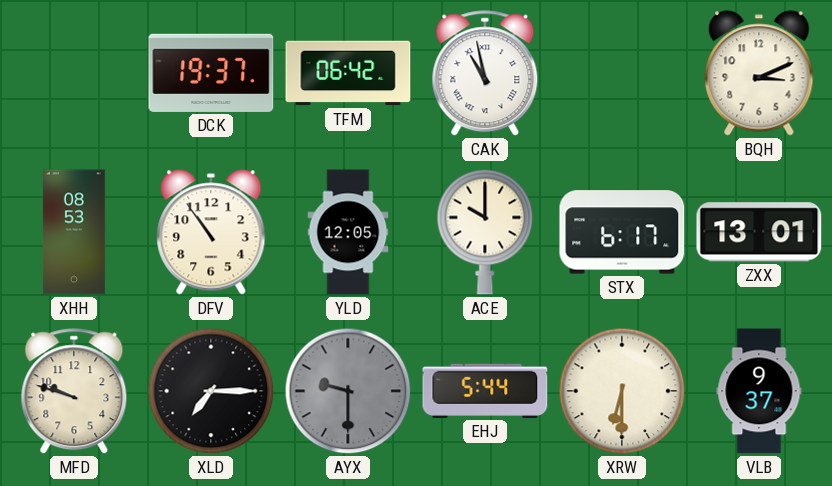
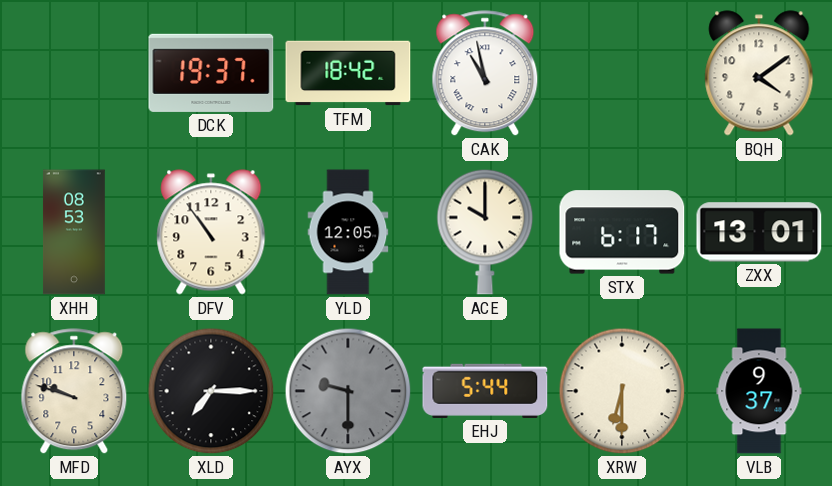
TFM: 06:42 -> 18:42
BQH: 3:11 -> 4:09
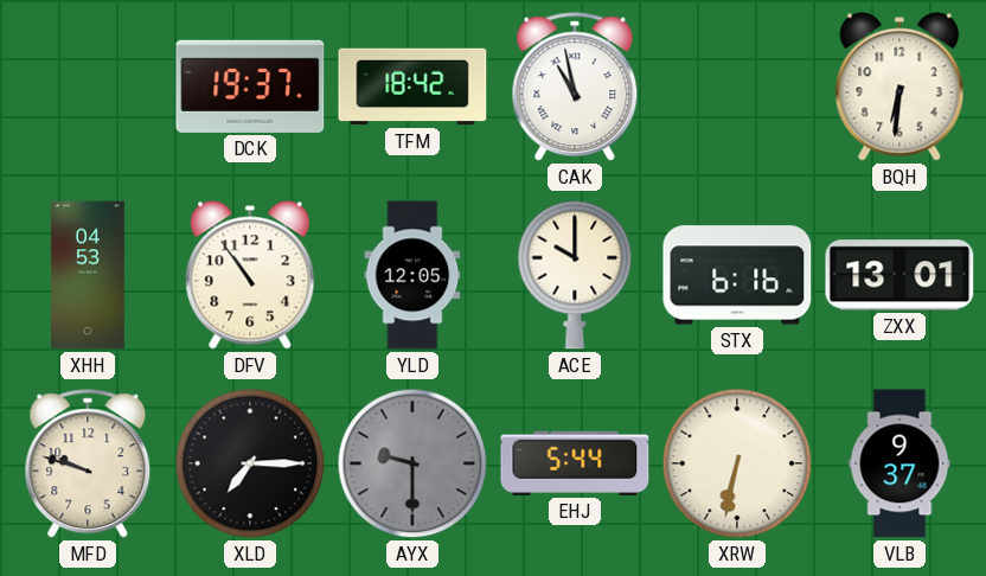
BQH: 4:09 -> 6:31
XHH: 08:53 -> 04:53
STX: 6:17 -> 6:16
XRW: 6:30 -> 6:32
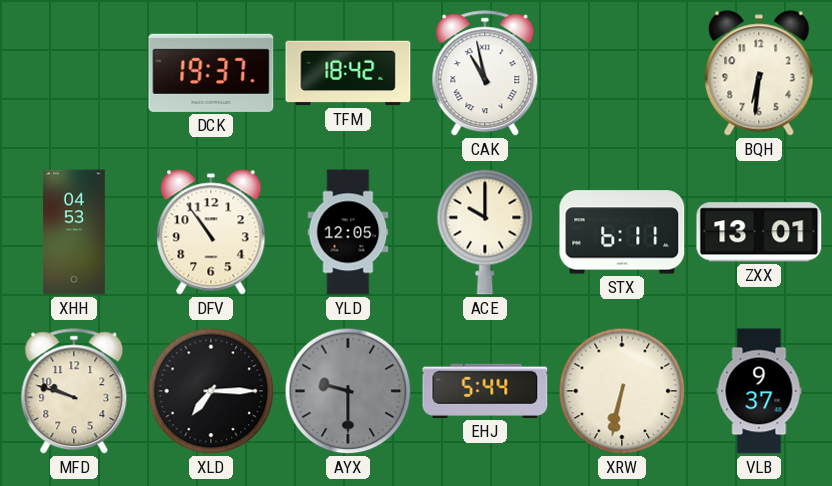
STX: 6:16 -> 6:11
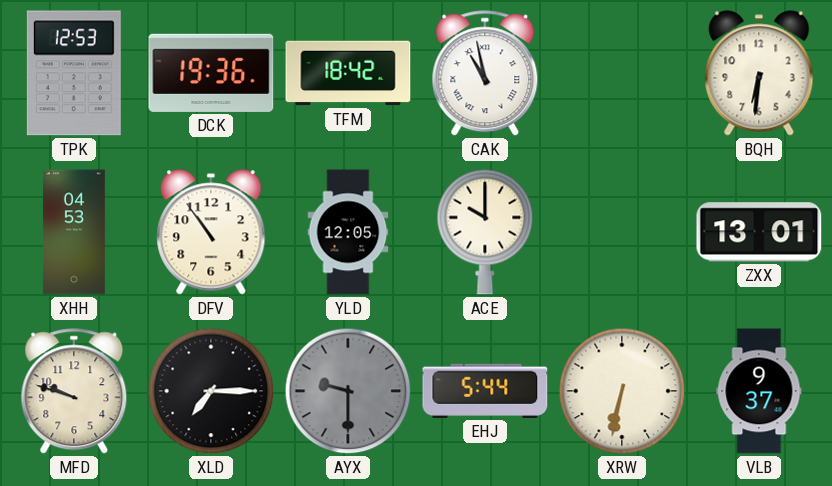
TPK: none -> 12:53
DCK: 19:37 -> 19:36
STX: 6:11 -> none
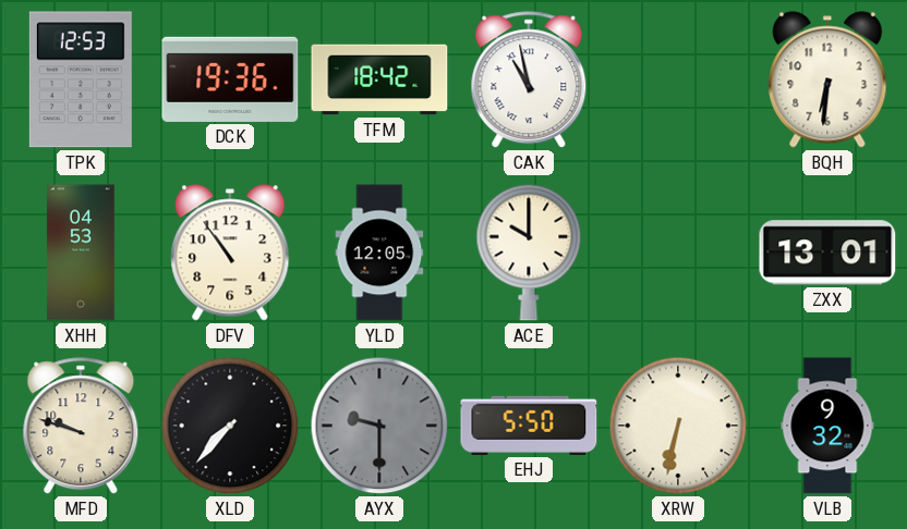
XLD: 7:15 -> 7:37
EHJ: 5:44 -> 5:50
VLB: 9:37 -> 9:32
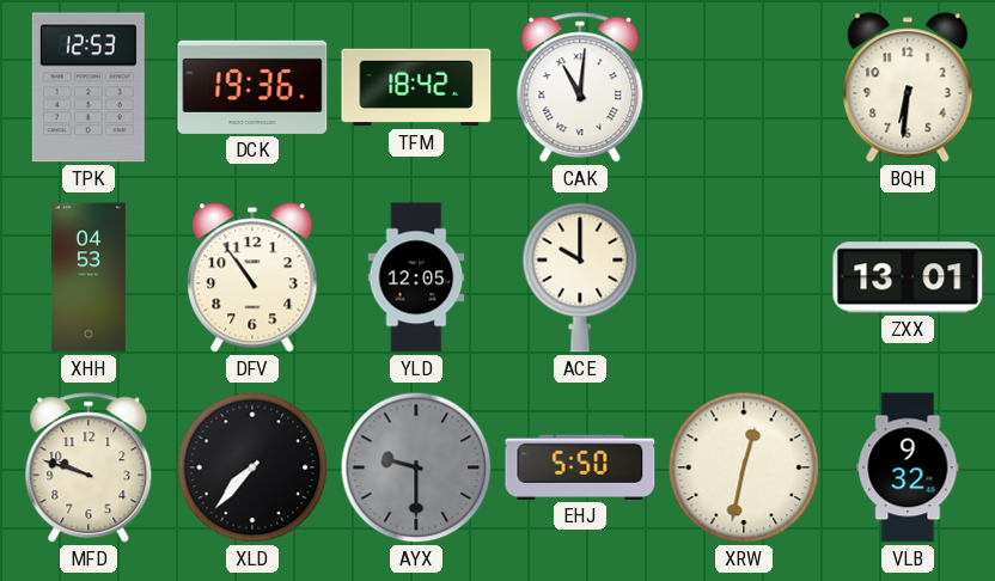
CAK: 10:58 -> 11:01
XRW: 6:32 -> 12:32
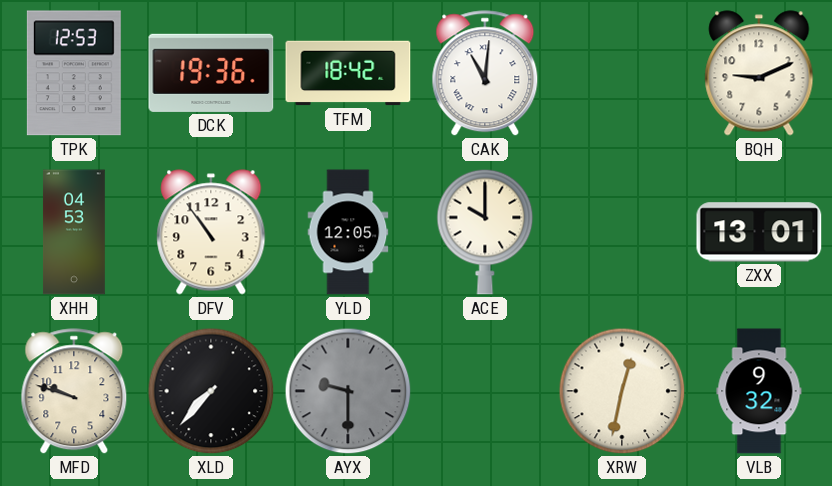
BQH: 6:31 -> 9:11
EHJ: 5:50 -> none
